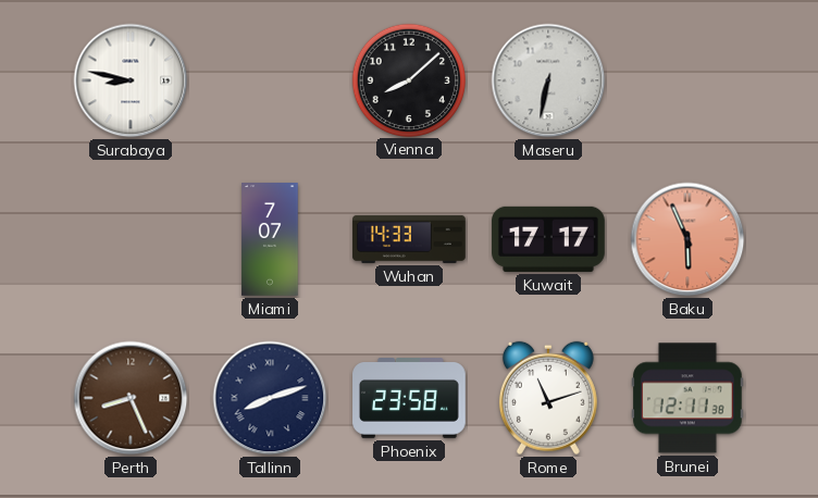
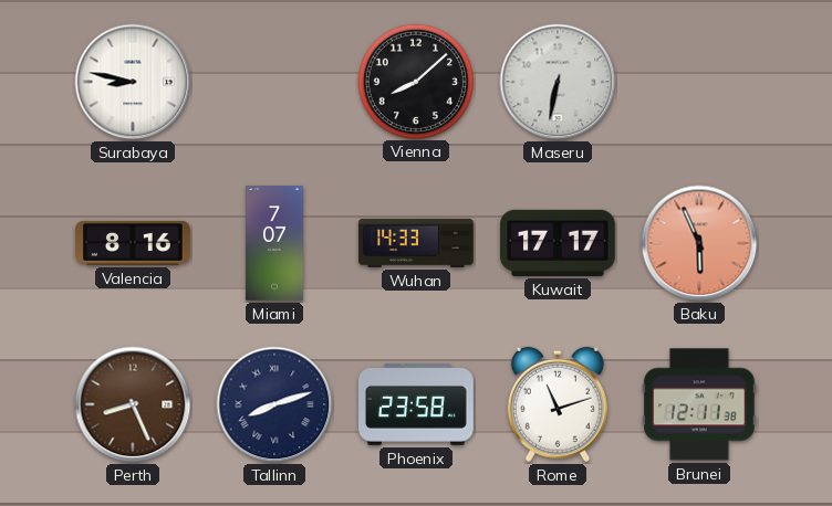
Valencia: none -> 8:16
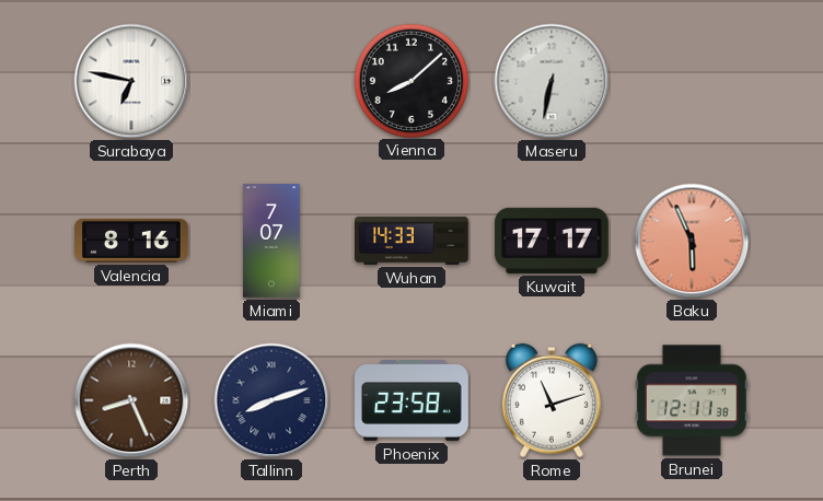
Surabaya: 8:47 -> 6:47
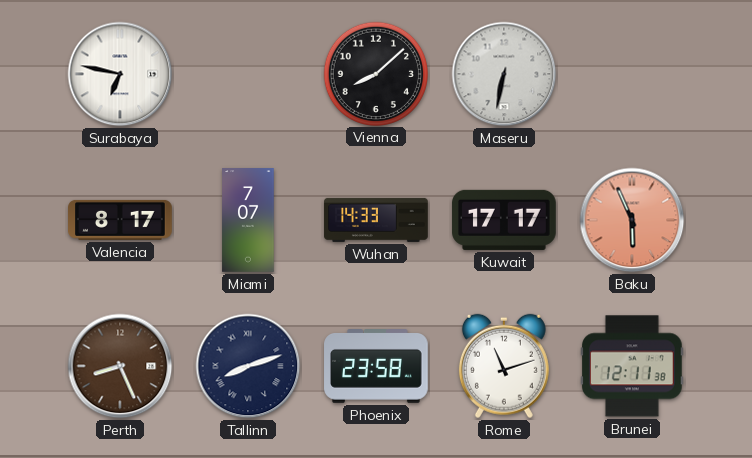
Valencia: 8:16 -> 8:17
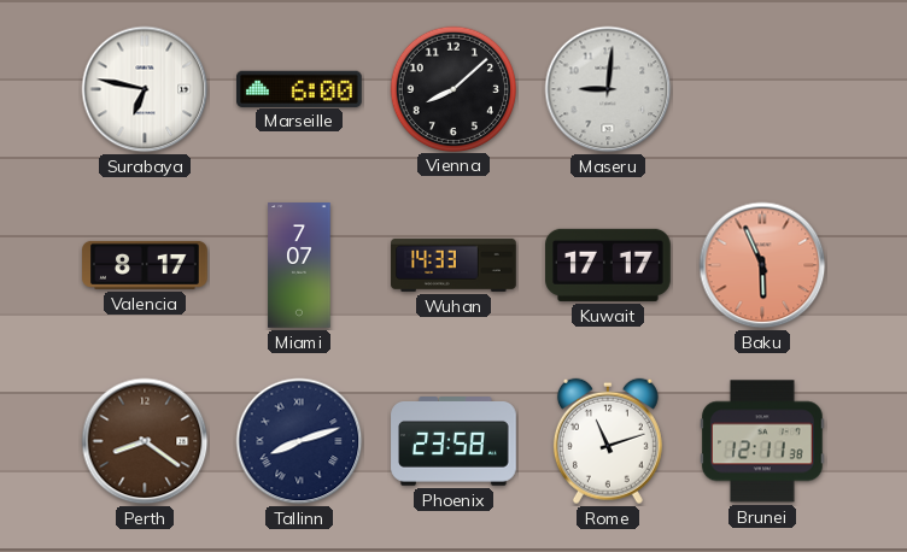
Marseille: none -> 6:00
Maseru: 6:32 -> 9:01
Perth: 8:26 -> 8:21
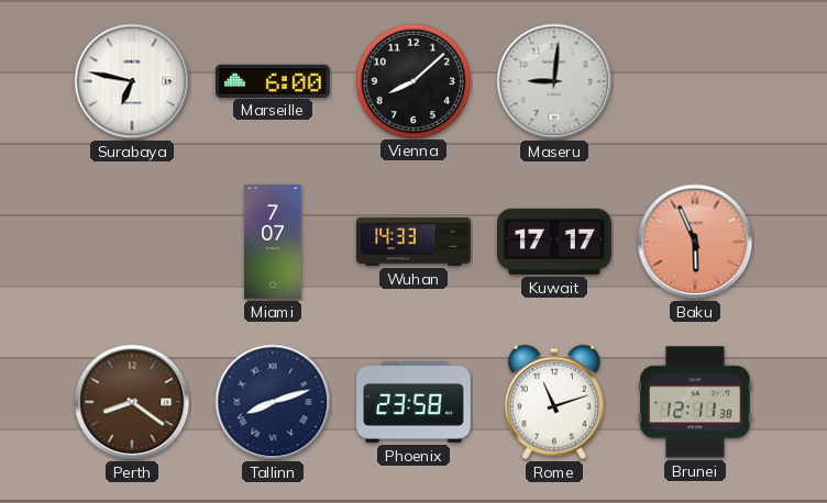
Valencia: 8:17 -> none
